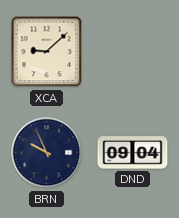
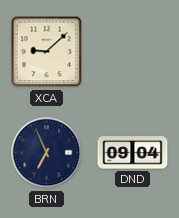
BRN: 9:56 -> 6:56
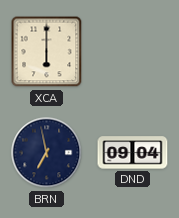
XCA: 9:08 -> 6:00
BRN: 6:56 -> 6:58
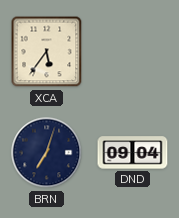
XCA: 6:00 -> 5:36
BRN: 6:58 -> 7:03
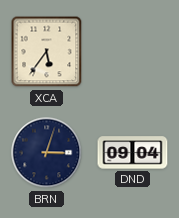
BRN: 7:03 -> 3:03
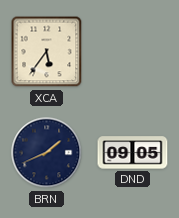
BRN: 3:03 -> 1:41
DND: 09:04 -> 09:05
